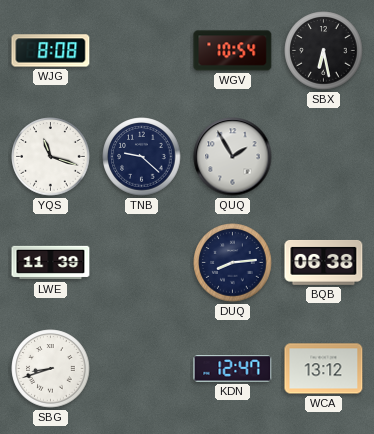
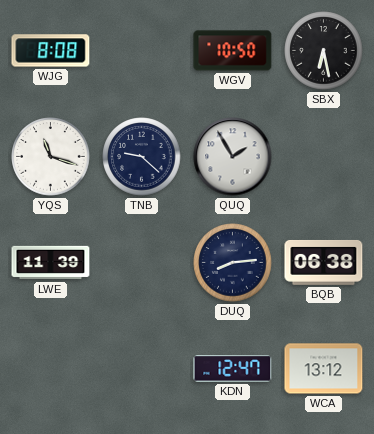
WGV: 10:54 -> 10:50
SBG: 8:42 -> none
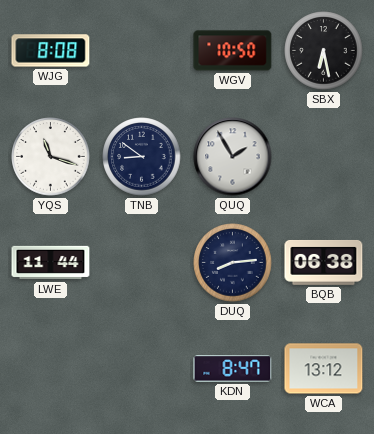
TNB: 9:22 -> 8:51
LWE: 11:39 -> 11:44
KDN: 12:47 -> 8:47
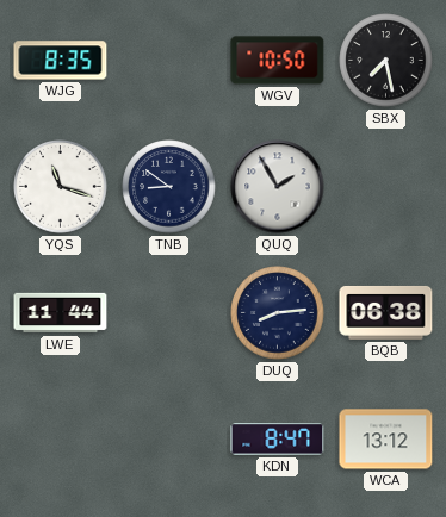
WJG: 8:08 -> 8:35
SBX: 6:28 -> 7:28
